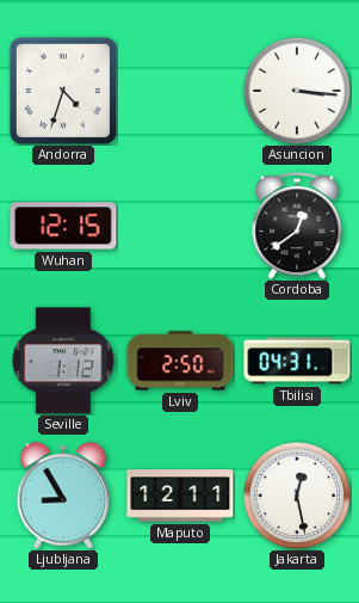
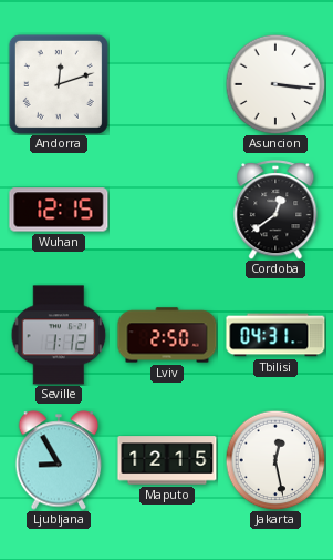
Andorra: 4:33 -> 12:12
Maputo: 12:11 -> 12:15
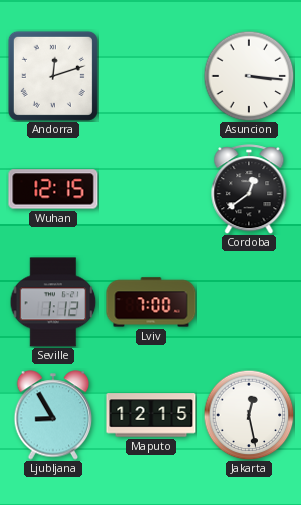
Lviv: 2:50 -> 7:00
Tbilisi: 04:31 -> none
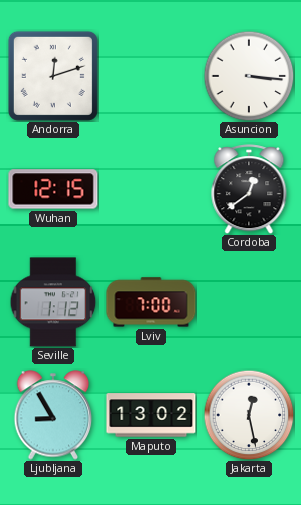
Maputo: 12:15 -> 13:02
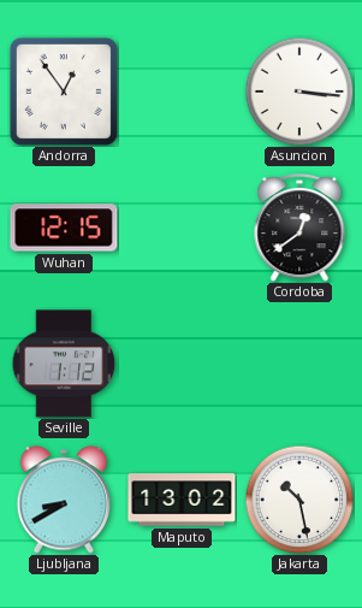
Andorra: 12:12 -> 12:54
Lviv: 7:00 -> none
Ljubljana: 8:55 -> 8:40
Jakarta: 12:28 -> 10:28
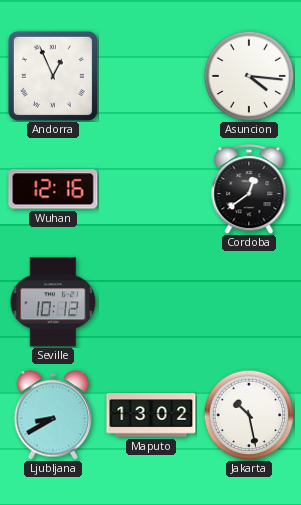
Andorra: 12:54 -> 12:56
Asuncion: 3:16 -> 4:16
Wuhan: 12:15 -> 12:16
Seville: 1:12 -> 10:12
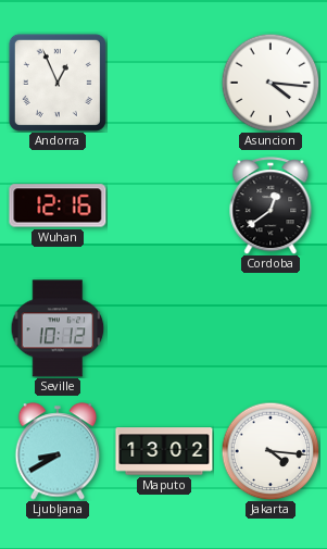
Jakarta: 10:28 -> 4:16
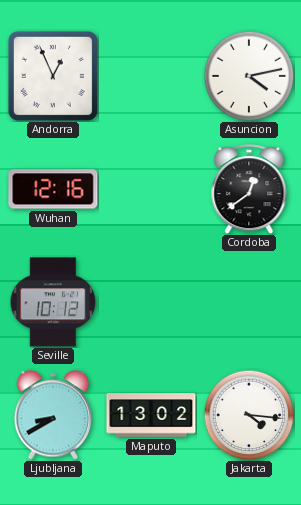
Asuncion: 4:16 -> 4:13
